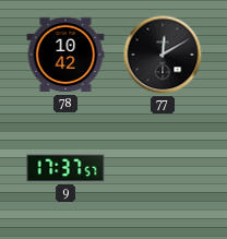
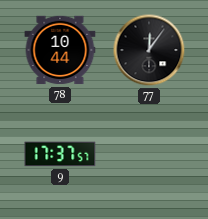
78: 10:42 -> 10:44
77: 12:10 -> 12:06
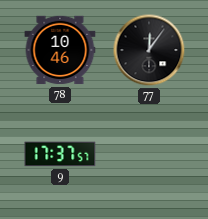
78: 10:44 -> 10:46
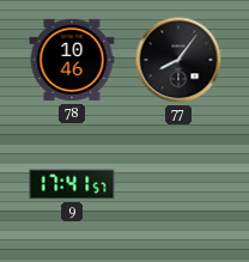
77: 12:06 -> 8:06
9: 17:37 -> 17:41
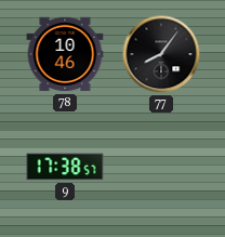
9: 17:41 -> 17:38
